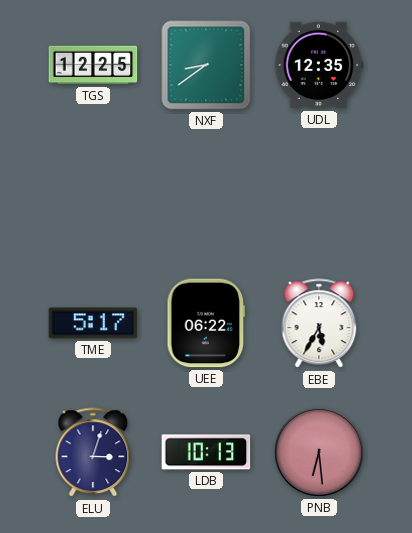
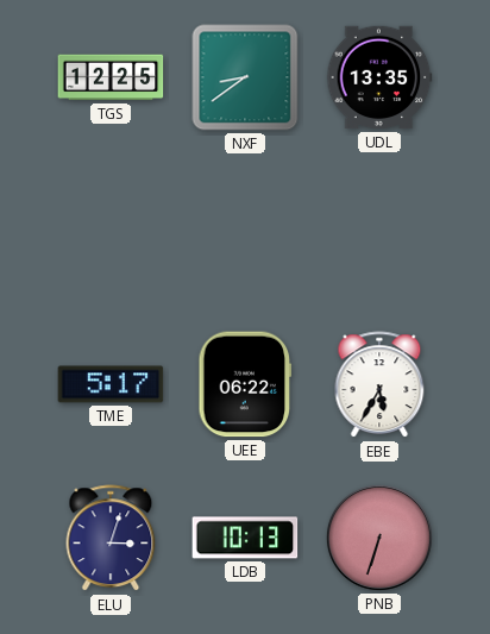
UDL: 12:35 -> 13:35
PNB: 6:29 -> 6:33
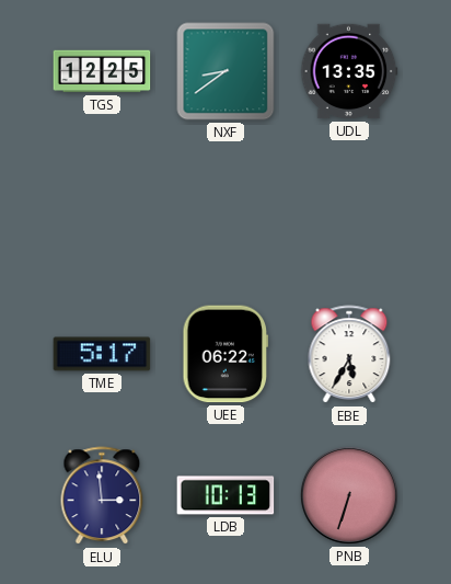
ELU: 3:03 -> 2:59
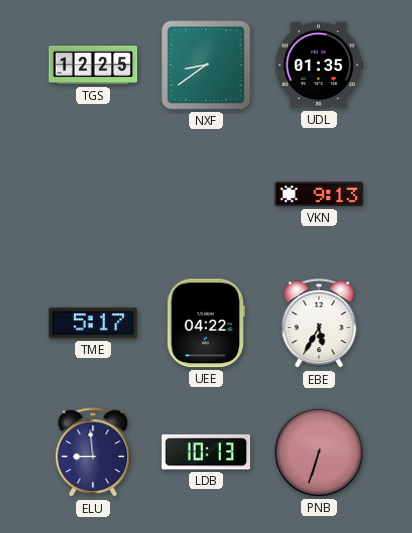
UDL: 13:35 -> 01:35
VKN: none -> 9:13
UEE: 06:22 -> 04:22
ELU: 2:59 -> 8:59
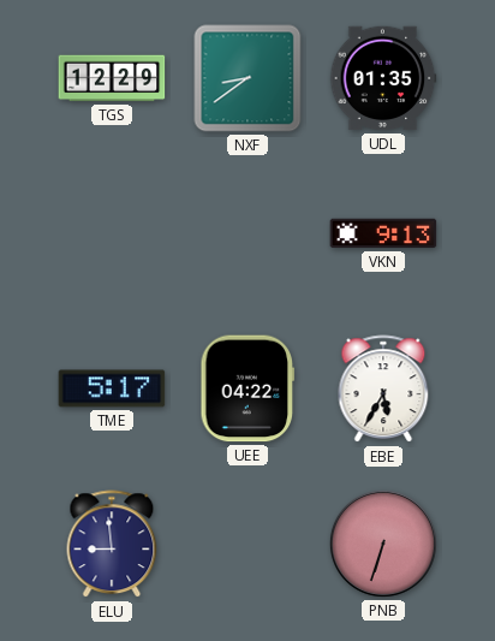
TGS: 12:25 -> 12:29
LDB: 10:13 -> none
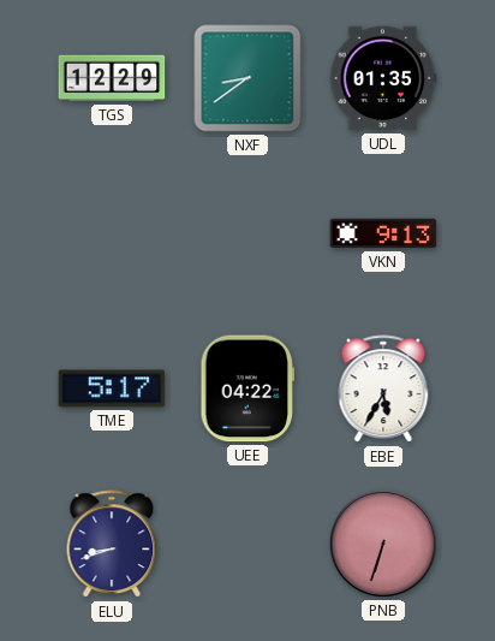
ELU: 8:59 -> 8:42
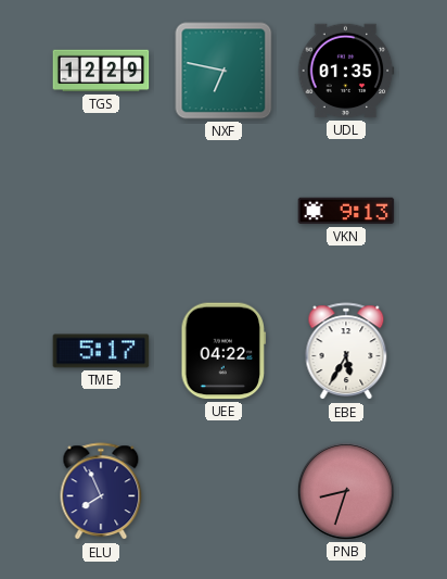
NXF: 8:39 -> 6:47
ELU: 8:42 -> 7:56
PNB: 6:33 -> 8:33
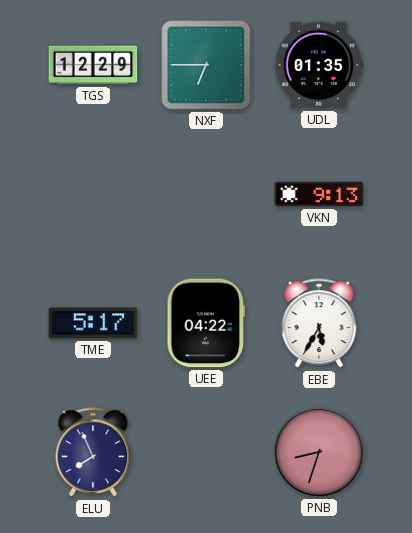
NXF: 6:47 -> 6:45
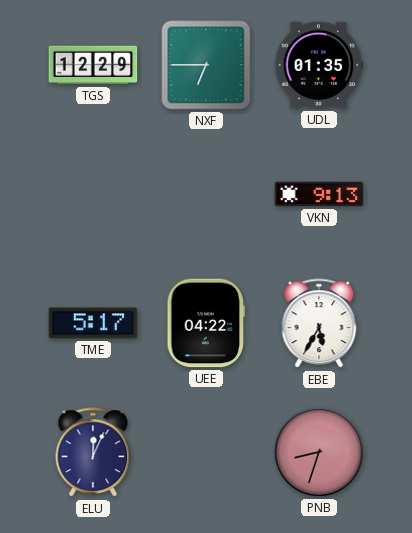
ELU: 7:56 -> 12:04
